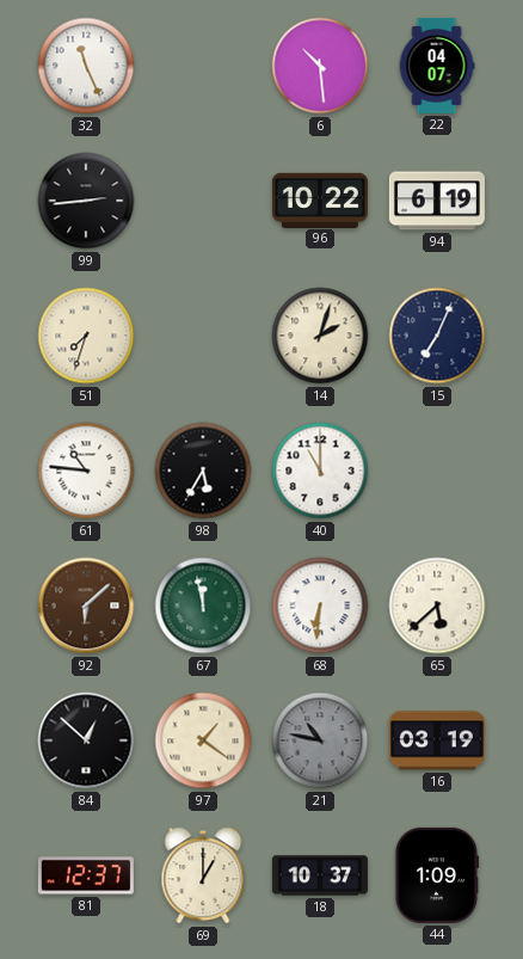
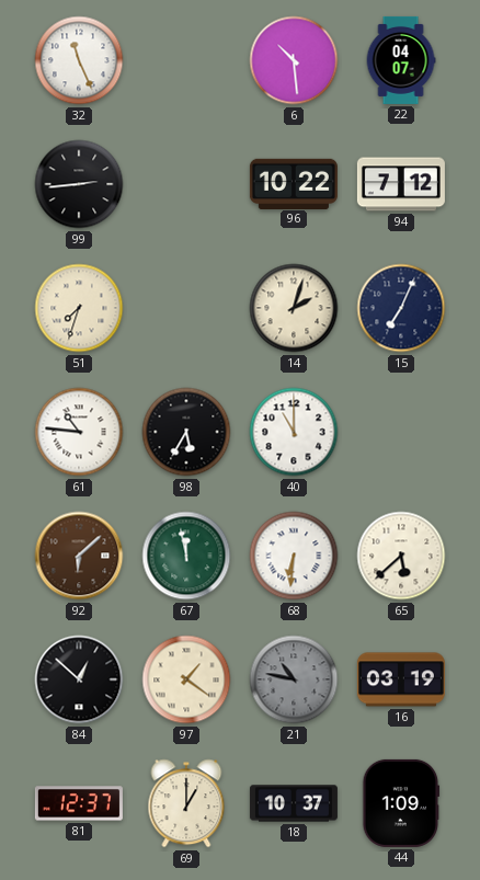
94: 6:19 -> 7:12
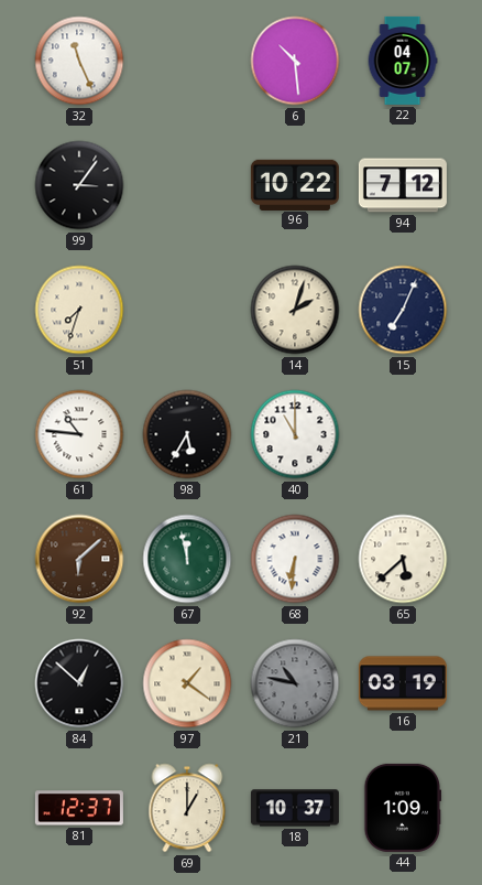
99: 2:44 -> 3:06
